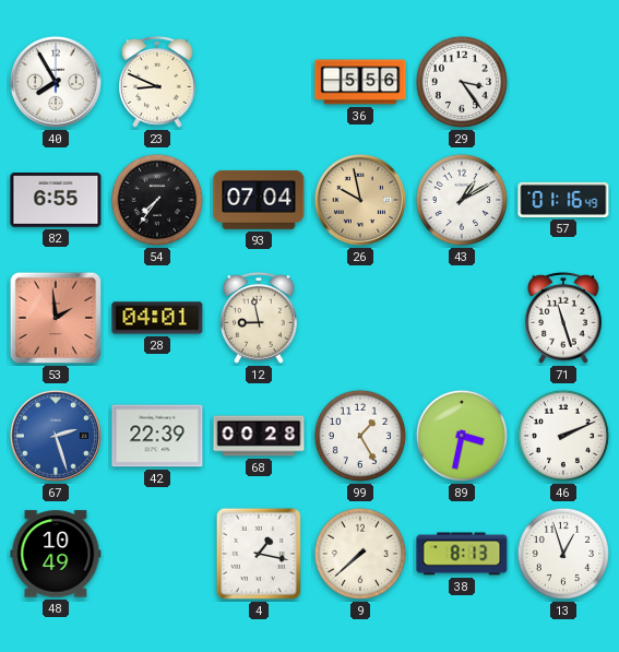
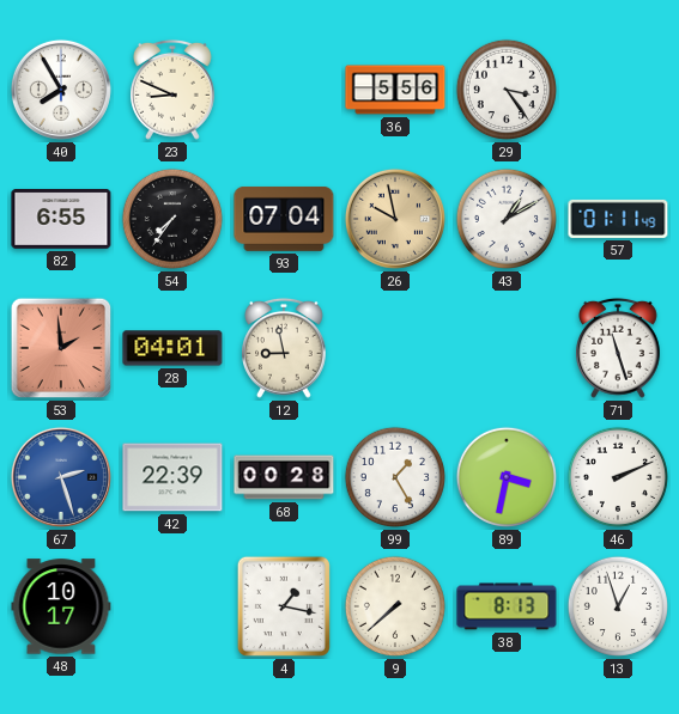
57: 01:16 -> 01:11
48: 10:49 -> 10:17
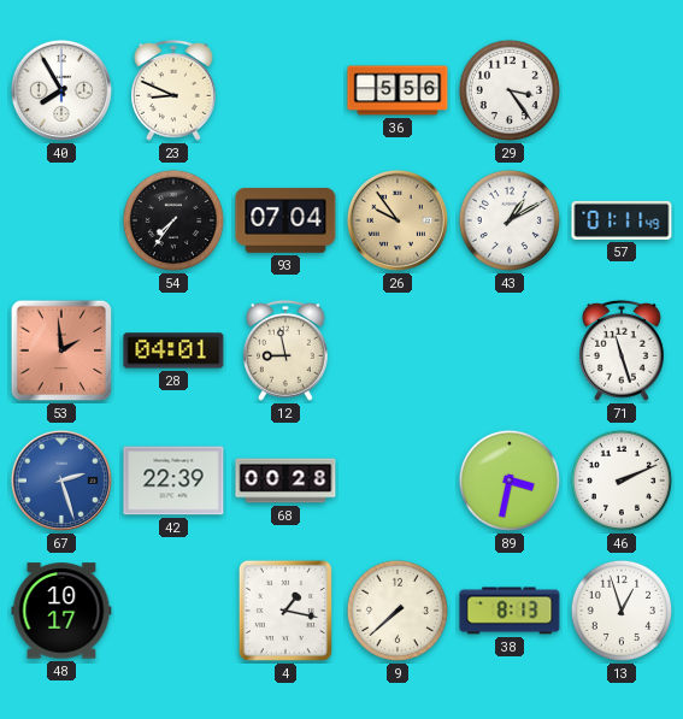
82: 6:55 -> none
26: 9:58 -> 9:54
99: 1:25 -> none
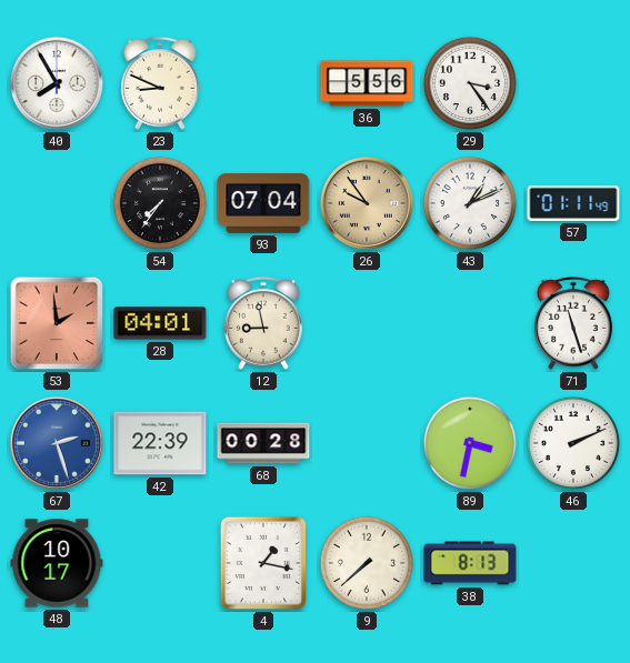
43: 1:10 -> 1:11
13: 12:57 -> none
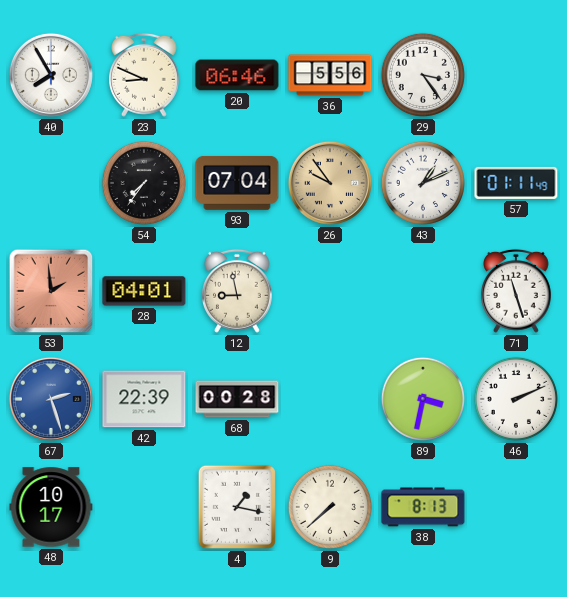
20: none -> 06:46
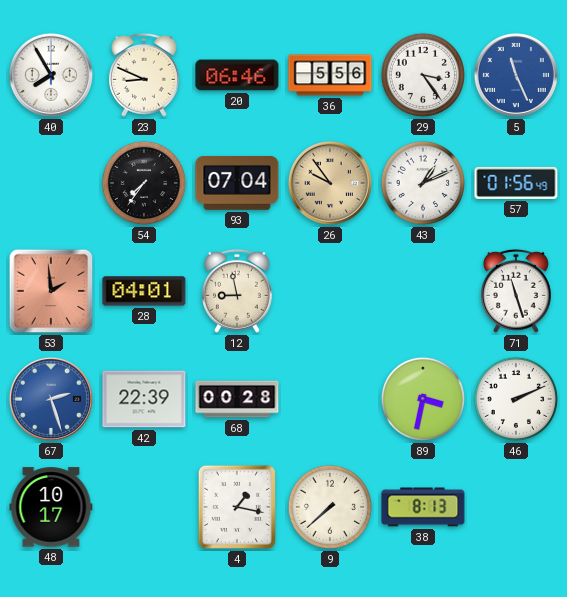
5: none -> 11:26
57: 01:11 -> 01:56
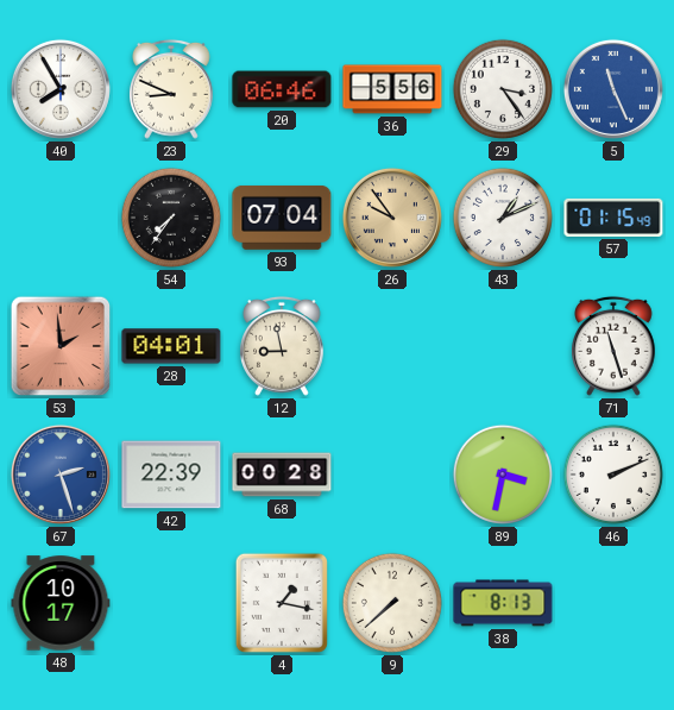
57: 01:56 -> 01:15
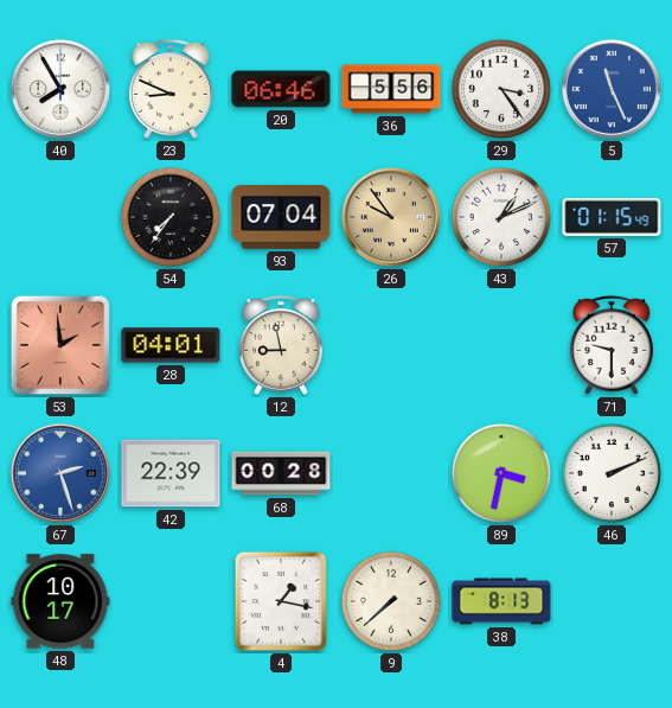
71: 11:27 -> 9:30
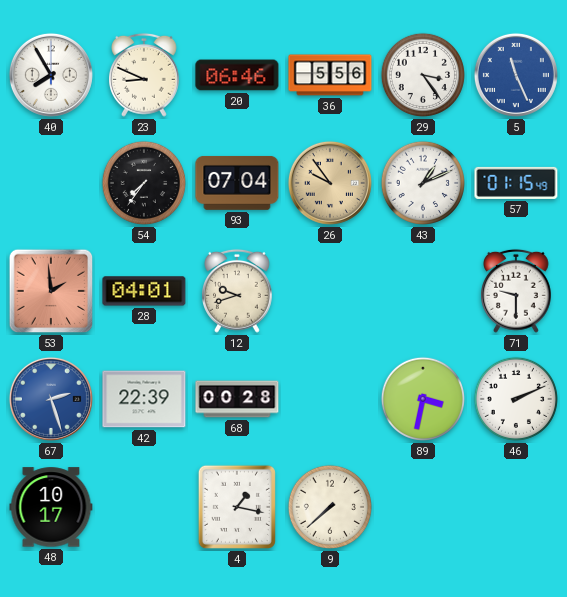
12: 8:58 -> 9:42
38: 8:13 -> none
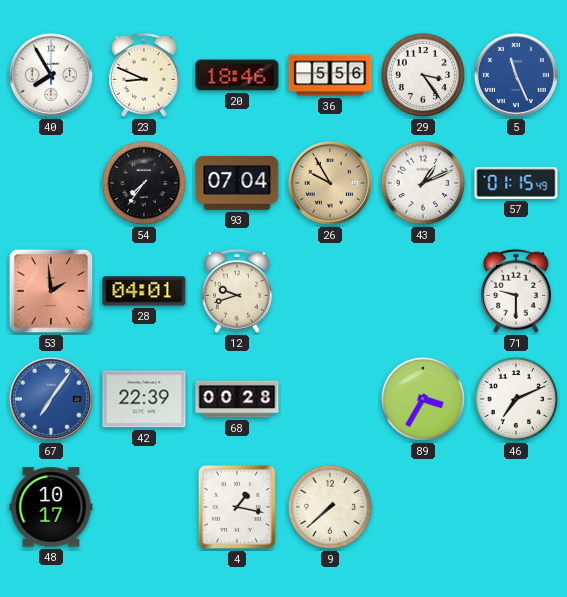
20: 06:46 -> 18:46
26: 9:54 -> 9:55
67: 2:27 -> 7:06
89: 3:32 -> 3:35
46: 2:11 -> 7:11
